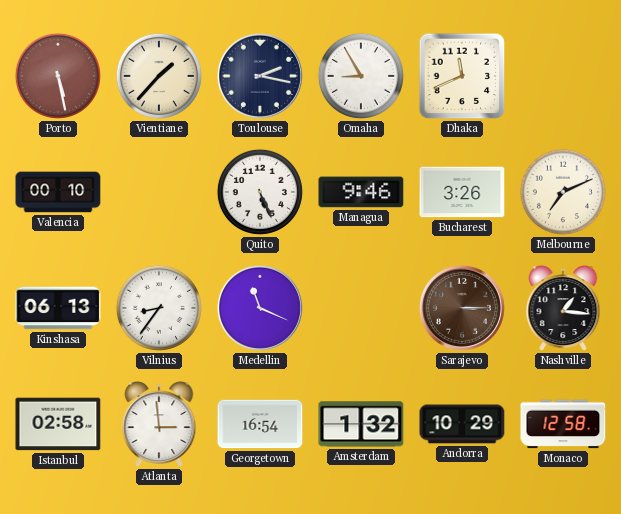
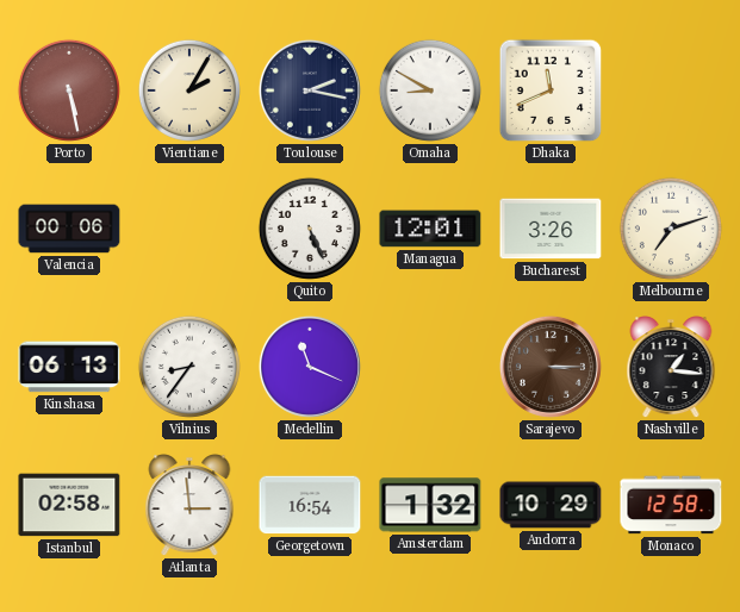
Vientiane: 1:37 -> 2:05
Omaha: 8:55 -> 8:50
Valencia: 00:10 -> 00:06
Managua: 9:46 -> 12:01
Melbourne: 7:11 -> 7:12
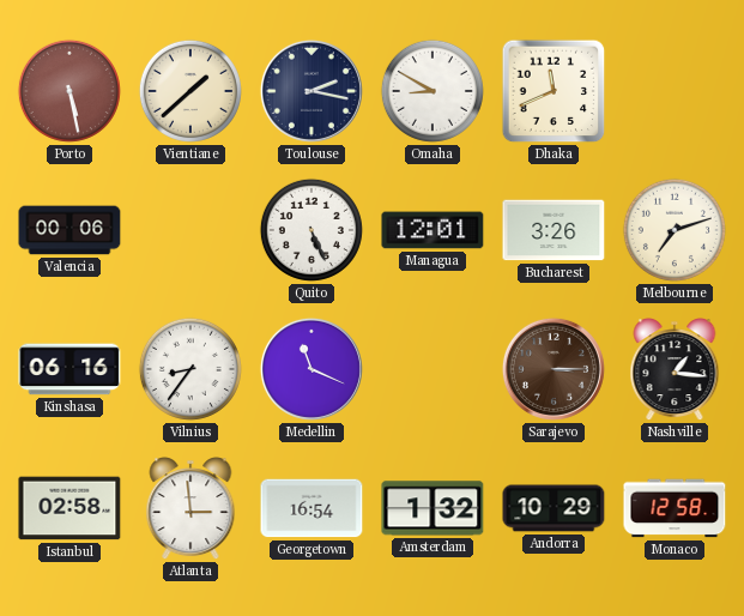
Vientiane: 2:05 -> 1:38
Kinshasa: 06:13 -> 06:16
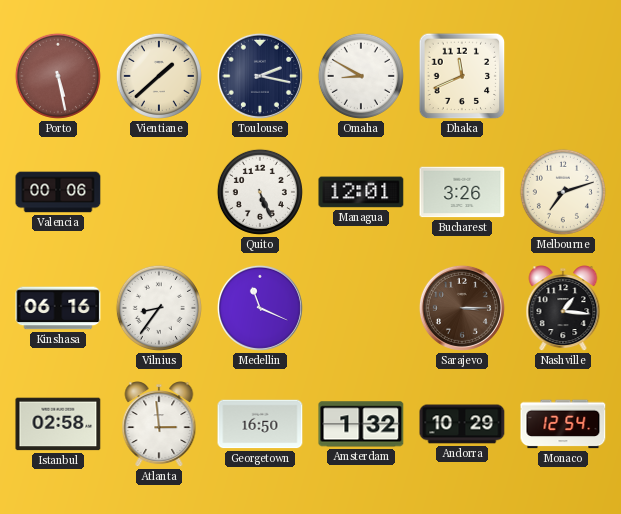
Georgetown: 16:54 -> 16:50
Monaco: 12:58 -> 12:54
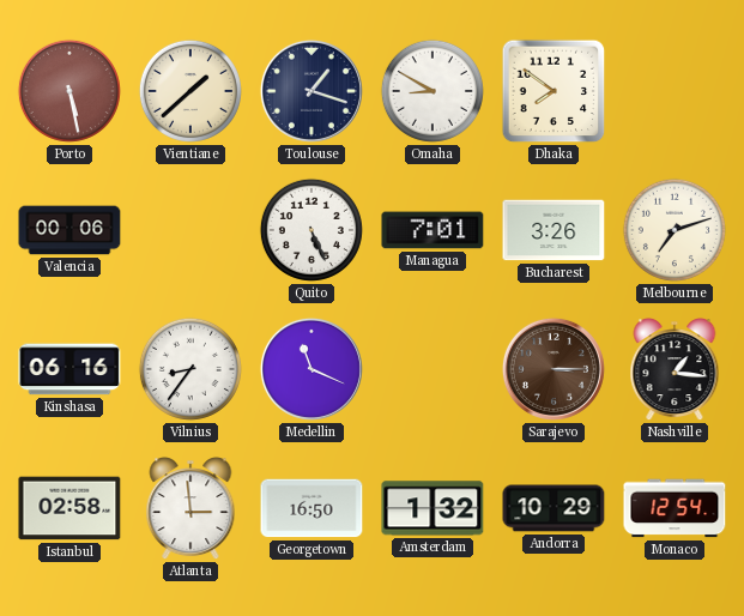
Toulouse: 2:17 -> 1:18
Dhaka: 11:41 -> 7:51
Managua: 12:01 -> 7:01
